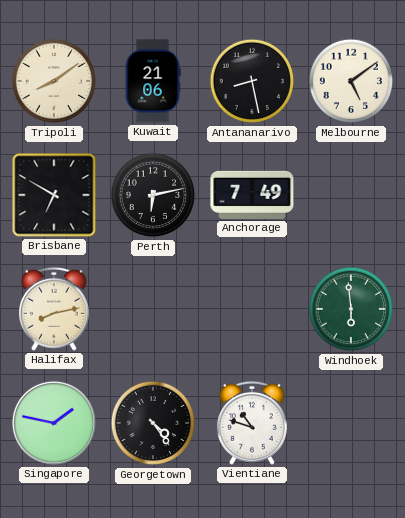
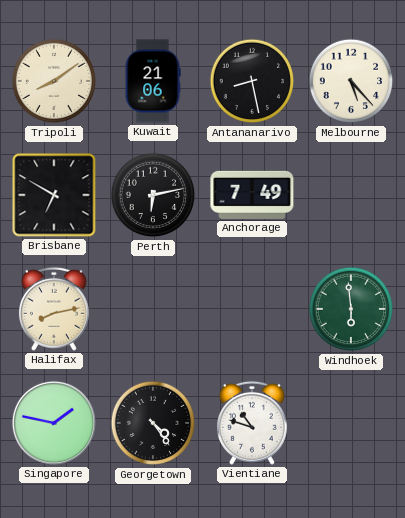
Melbourne: 5:09 -> 5:23
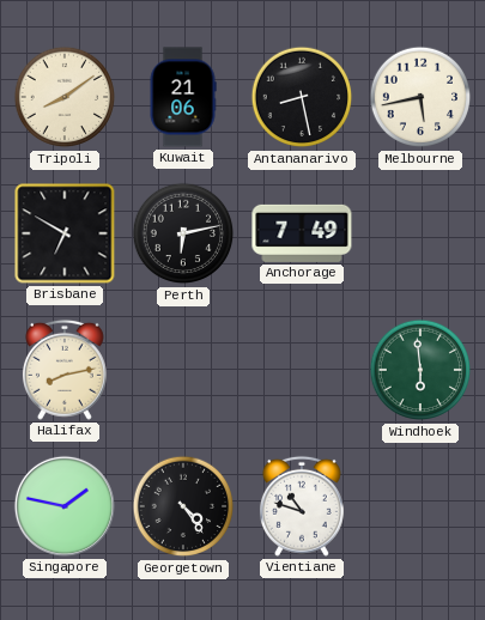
Melbourne: 5:23 -> 5:43
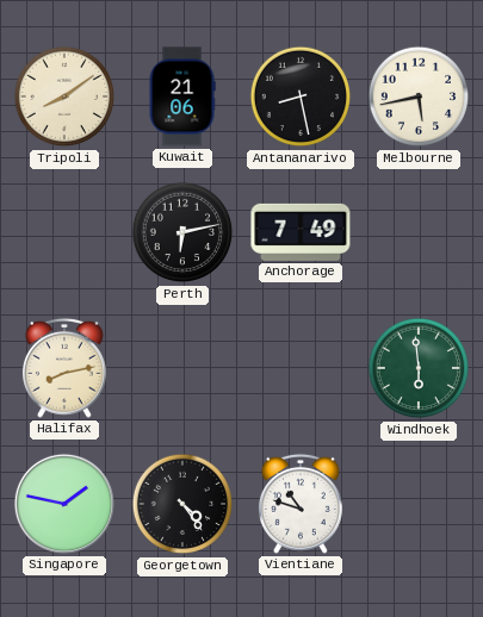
Brisbane: 6:50 -> none
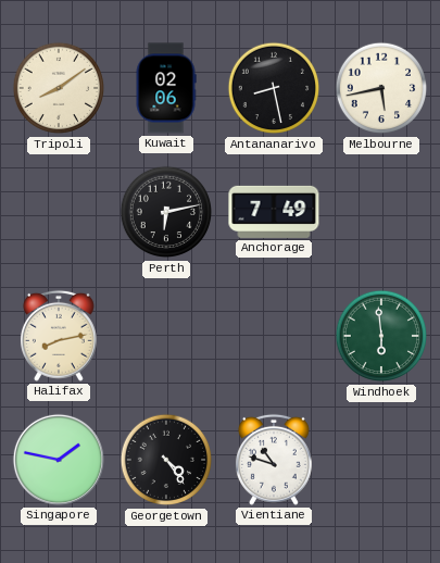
Kuwait: 21:06 -> 02:06
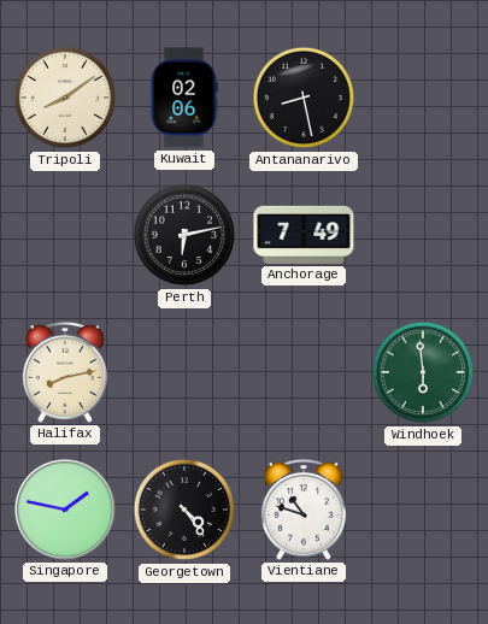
Melbourne: 5:43 -> none
